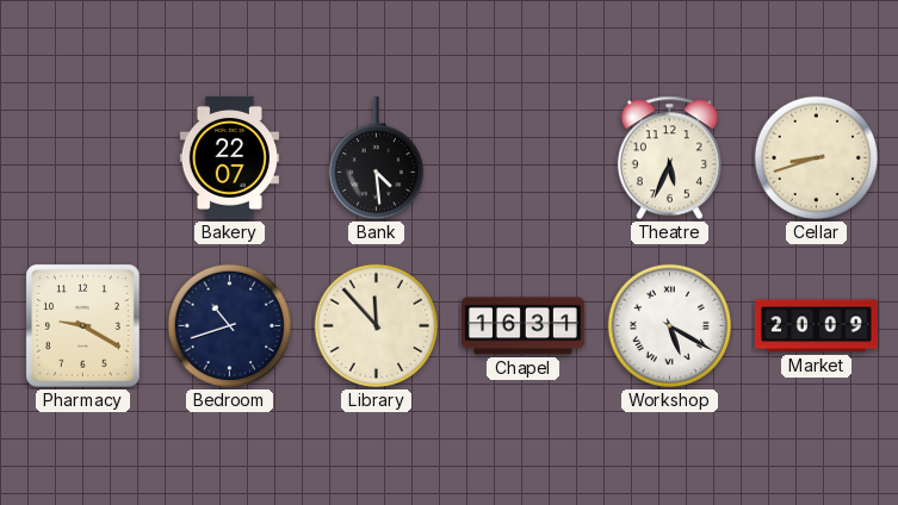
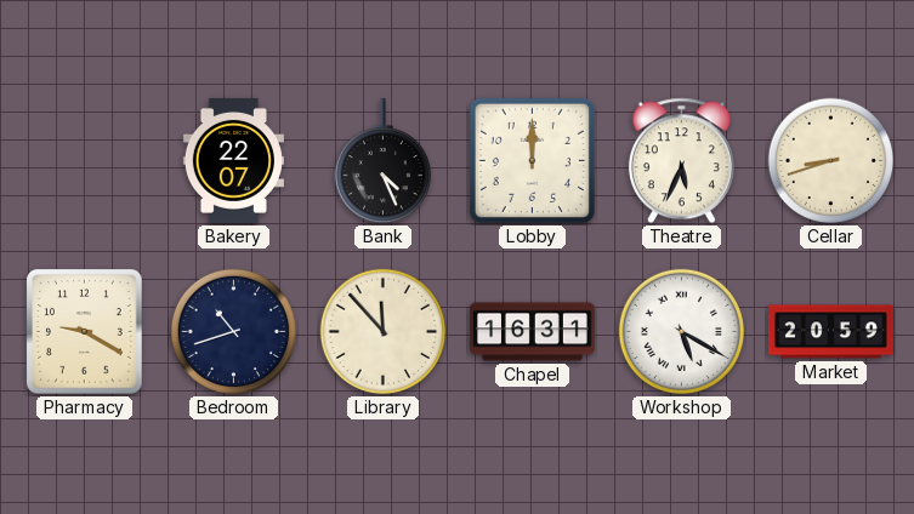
Bank: 4:29 -> 4:26
Lobby: none -> 12:00
Market: 20:09 -> 20:59
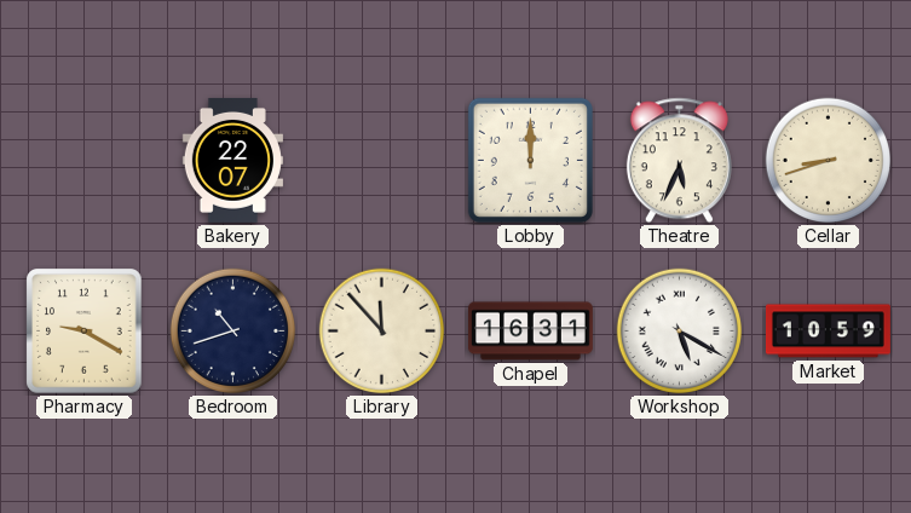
Bank: 4:26 -> none
Market: 20:59 -> 10:59
